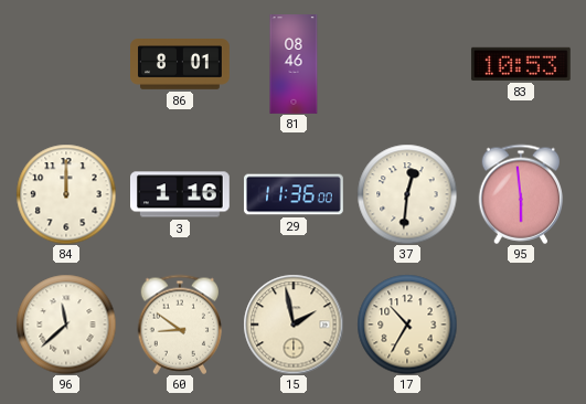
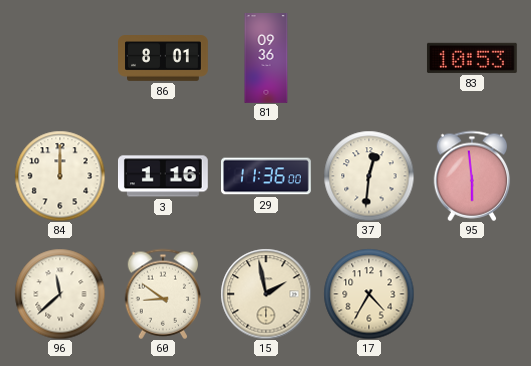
81: 08:46 -> 09:36
17: 10:35 -> 4:35
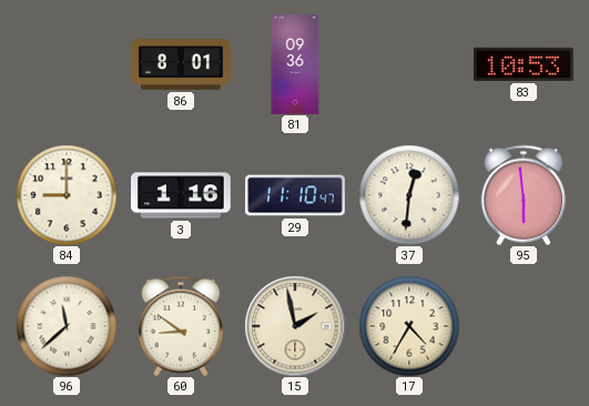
84: 12:00 -> 9:00
29: 11:36 -> 11:10
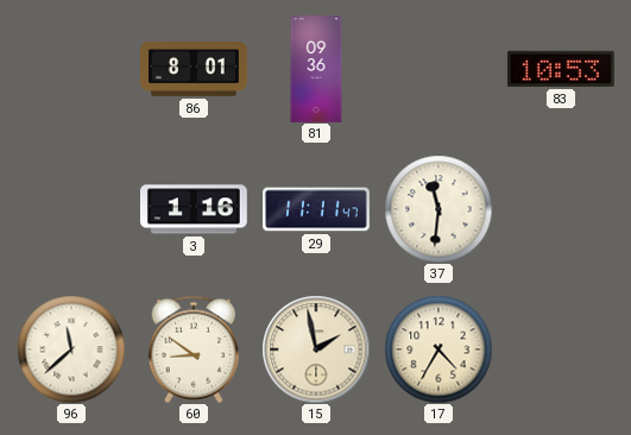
84: 9:00 -> none
29: 11:10 -> 11:11
37: 12:31 -> 11:31
95: 5:59 -> none
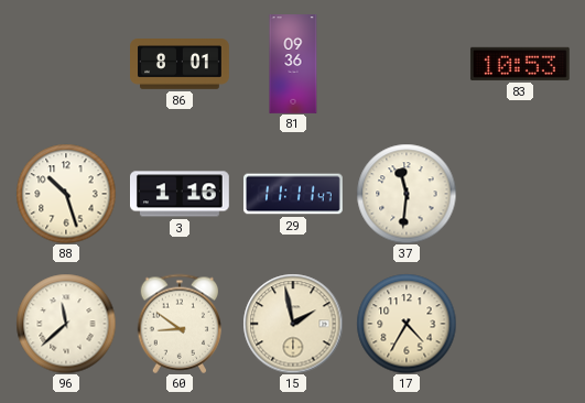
88: none -> 10:27
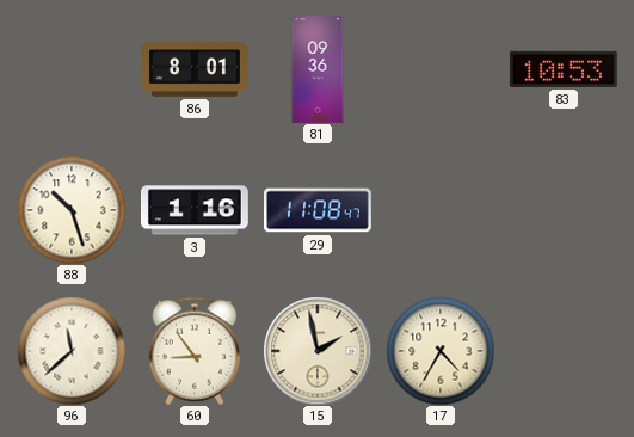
29: 11:11 -> 11:08
37: 11:31 -> none
60: 8:51 -> 8:54
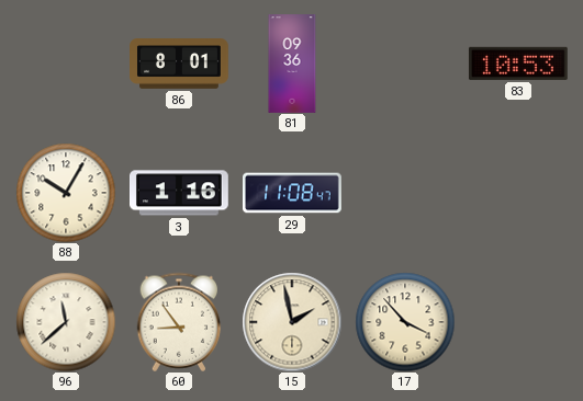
88: 10:27 -> 10:05
17: 4:35 -> 3:53
